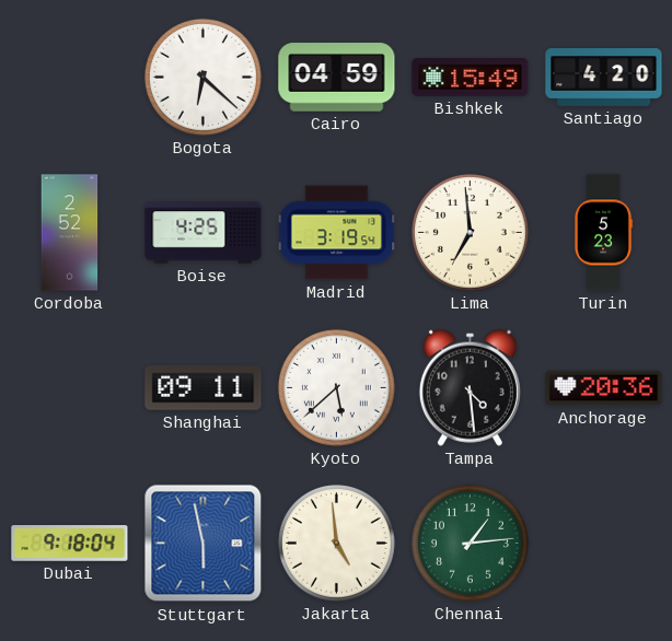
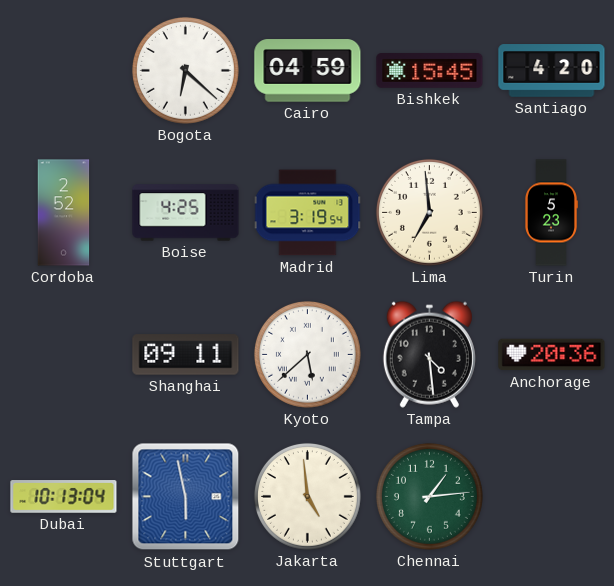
Bishkek: 15:49 -> 15:45
Dubai: 9:18 -> 10:13
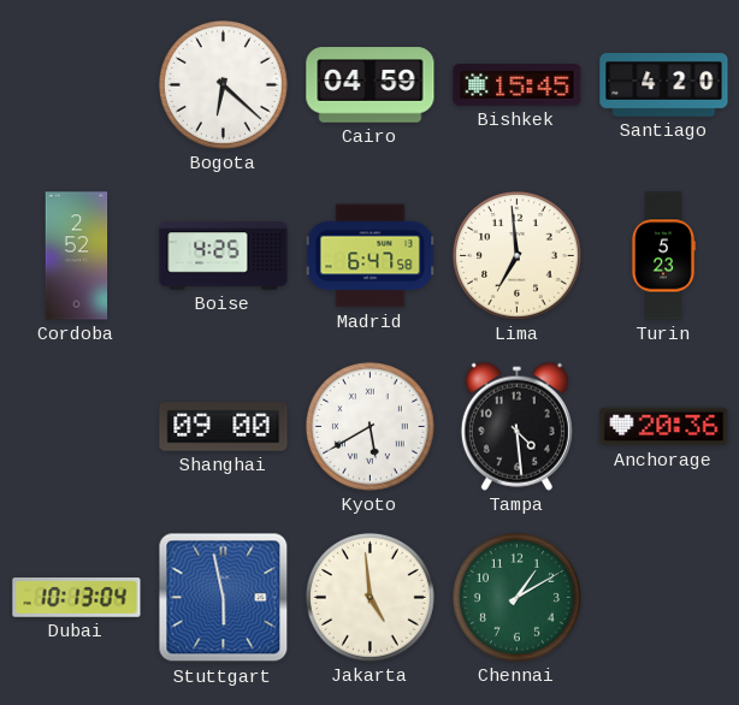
Madrid: 3:19 -> 6:47
Shanghai: 09:11 -> 09:00
Kyoto: 5:38 -> 5:40
Chennai: 1:14 -> 1:10
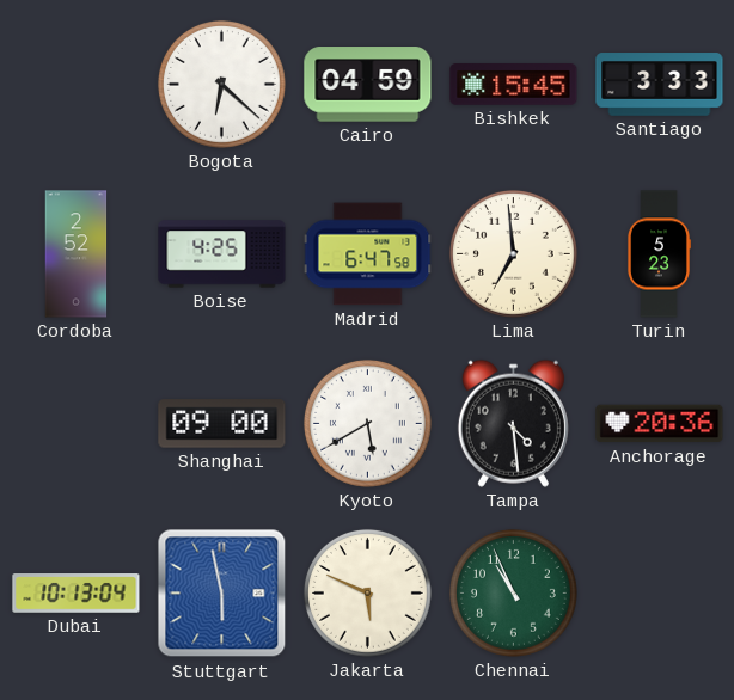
Santiago: 4:20 -> 3:33
Jakarta: 4:59 -> 5:49
Chennai: 1:10 -> 10:56
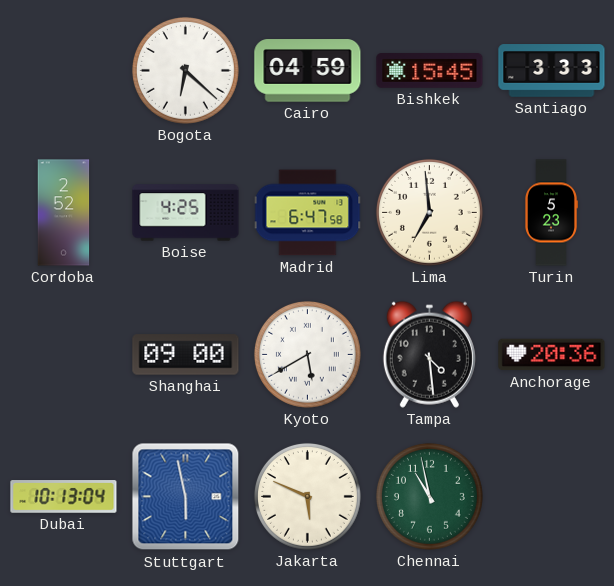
Chennai: 10:56 -> 10:58
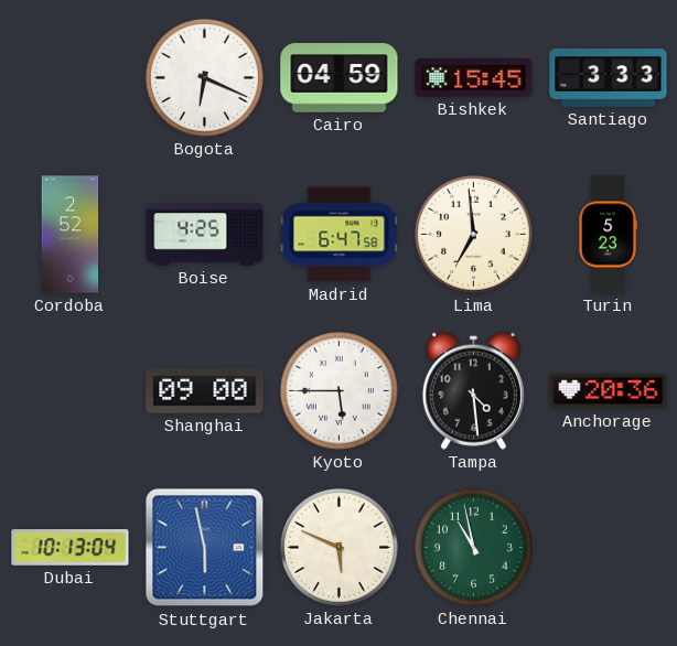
Bogota: 6:22 -> 6:19
Kyoto: 5:40 -> 5:45
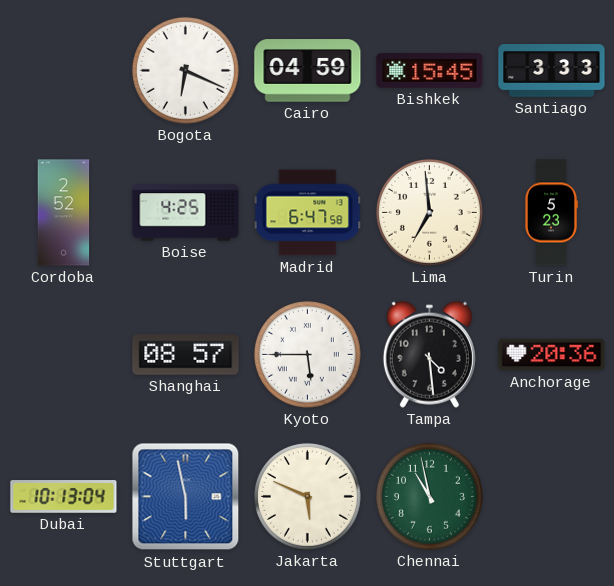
Shanghai: 09:00 -> 08:57
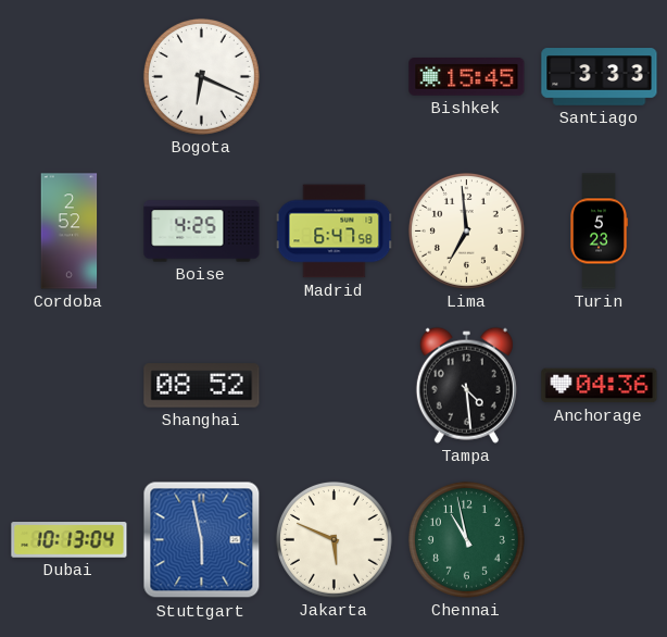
Cairo: 04:59 -> none
Shanghai: 08:57 -> 08:52
Kyoto: 5:45 -> none
Anchorage: 20:36 -> 04:36
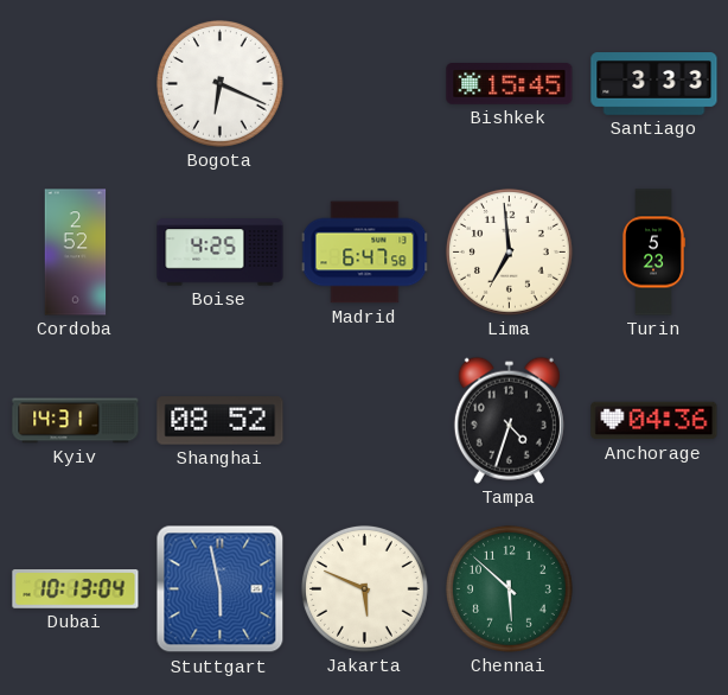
Kyiv: none -> 14:31
Tampa: 4:29 -> 4:33
Chennai: 10:58 -> 5:52
